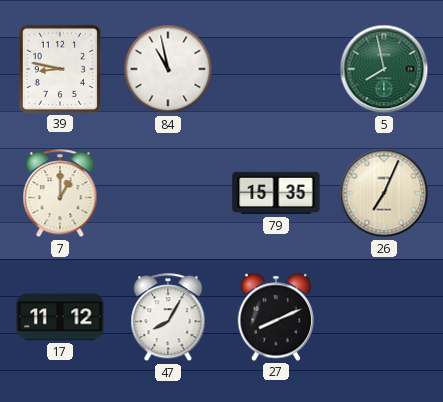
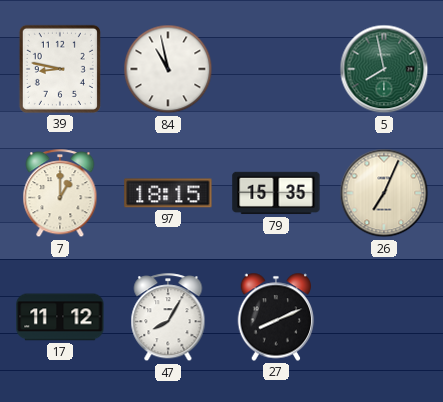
97: none -> 18:15
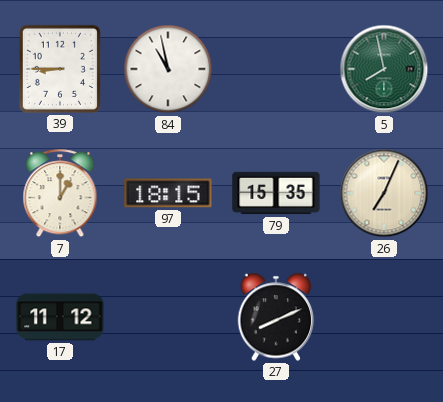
39: 8:47 -> 8:45
47: 8:05 -> none
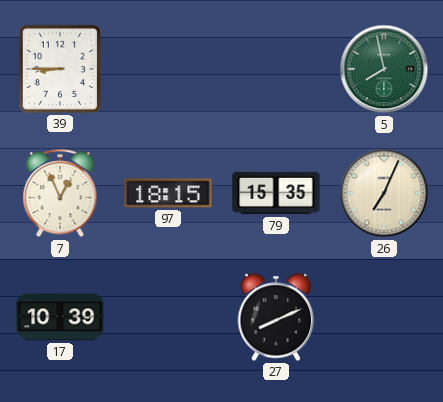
84: 10:58 -> none
7: 1:00 -> 12:56
17: 11:12 -> 10:39
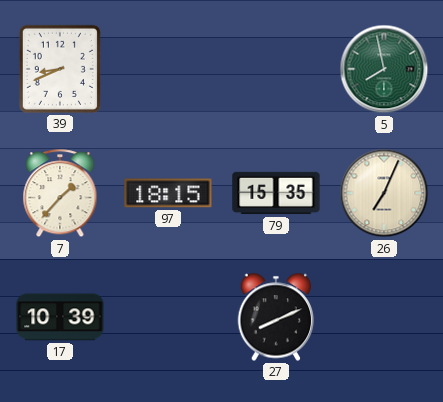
39: 8:45 -> 8:41
7: 12:56 -> 1:37
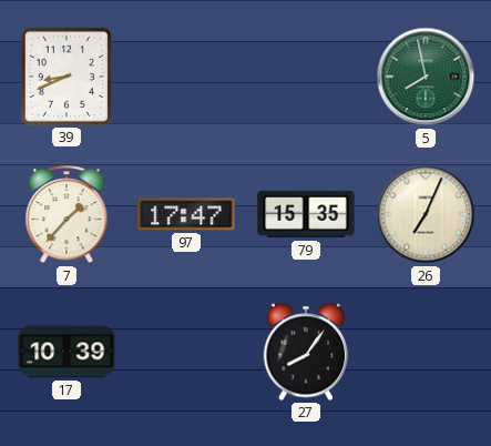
97: 18:15 -> 17:47
27: 8:11 -> 8:06
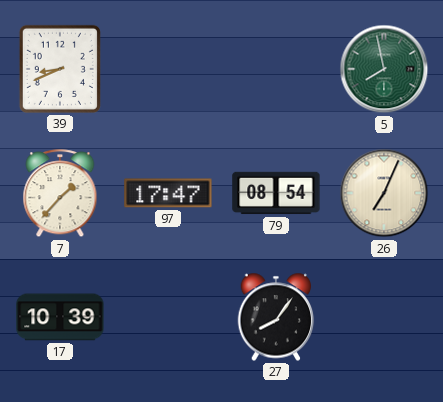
79: 15:35 -> 08:54
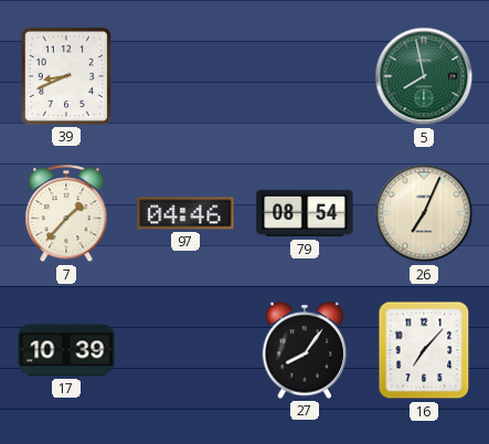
97: 17:47 -> 04:46
16: none -> 7:07
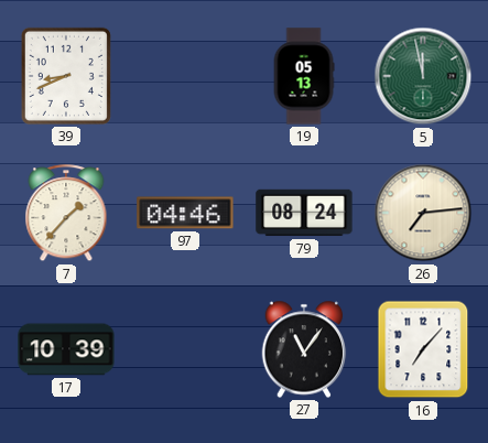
19: none -> 05:13
5: 7:58 -> 11:58
79: 08:54 -> 08:24
26: 7:04 -> 7:14
27: 8:06 -> 11:06
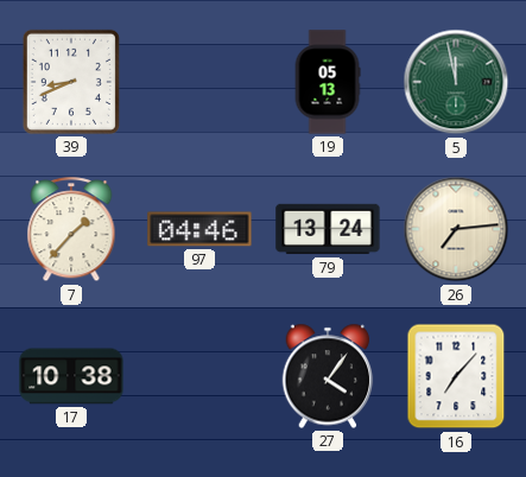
79: 08:24 -> 13:24
17: 10:39 -> 10:38
27: 11:06 -> 4:06
